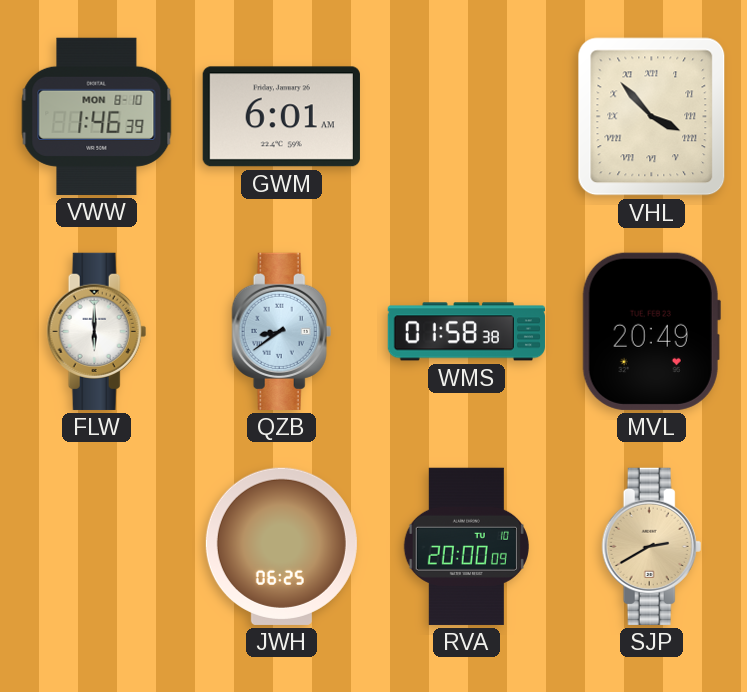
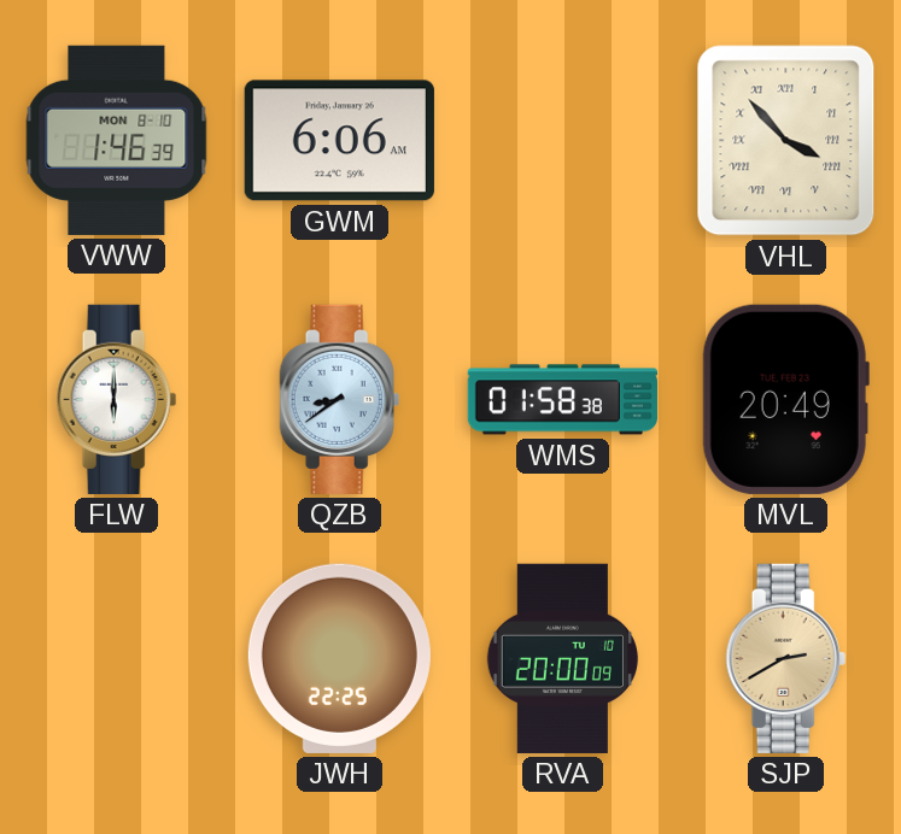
GWM: 6:01 -> 6:06
JWH: 06:25 -> 22:25
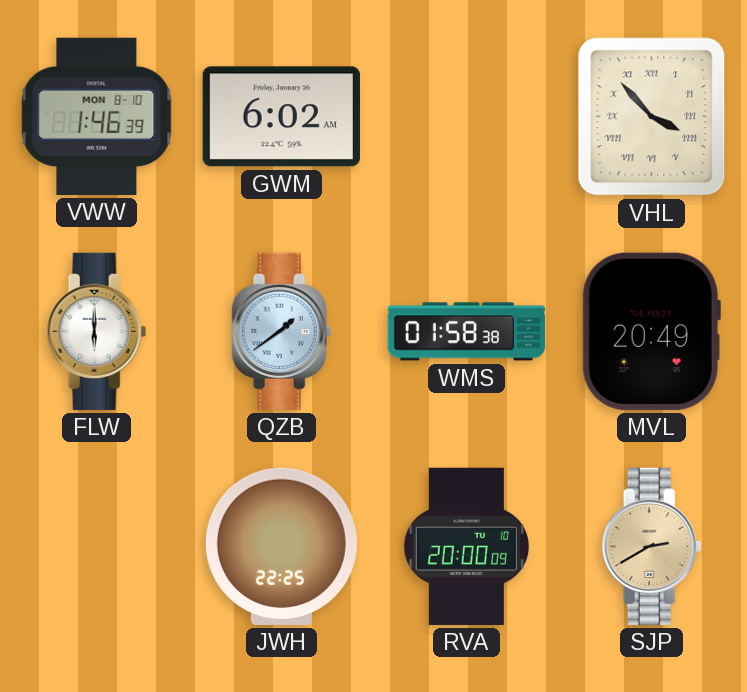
GWM: 6:06 -> 6:02
QZB: 8:39 -> 1:39
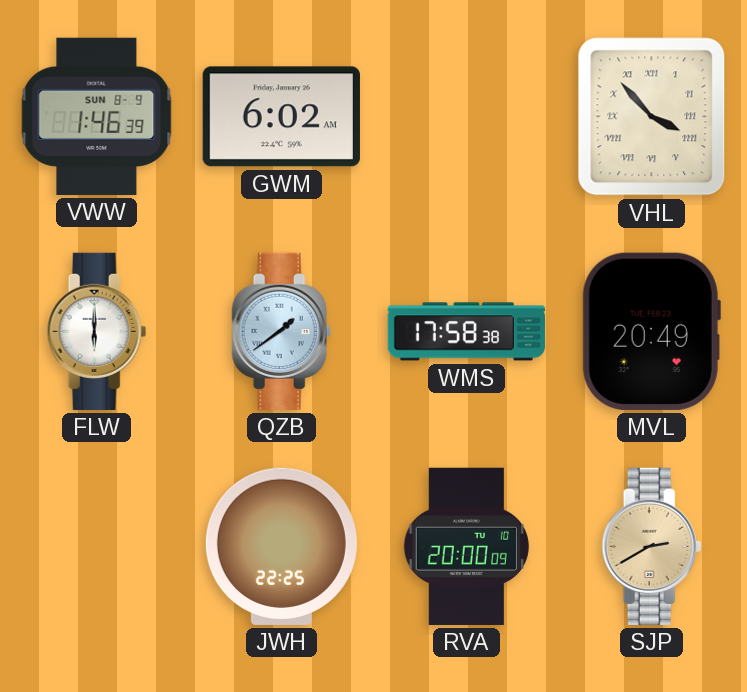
VWW date: MON 8-10 -> SUN 8-9
WMS: 01:58 -> 17:58
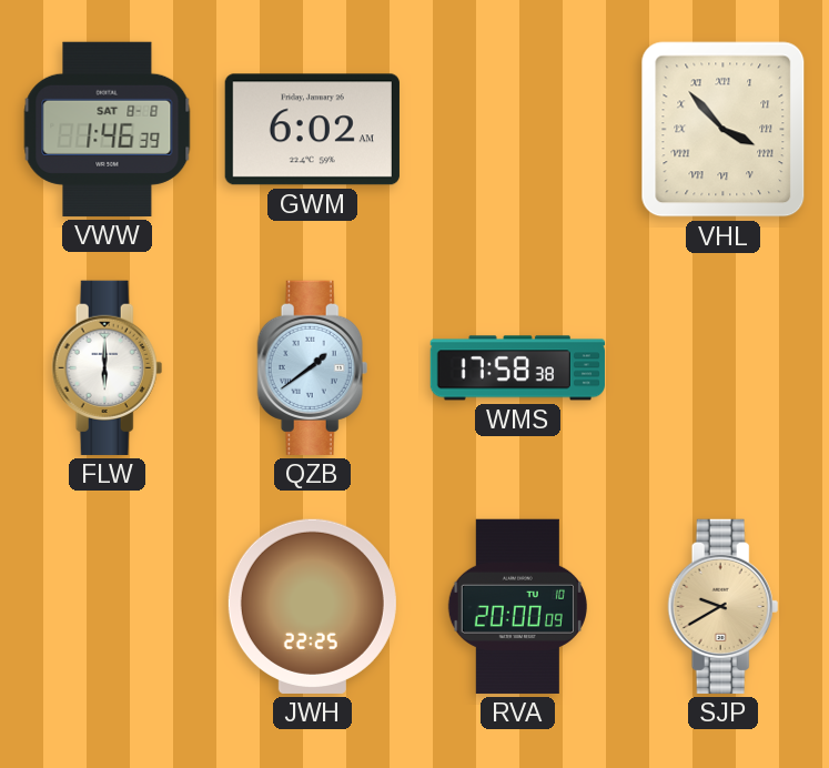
VWW date: SUN 8-9 -> SAT 8-8
MVL: 20:49 -> none
SJP: 2:40 -> 9:40
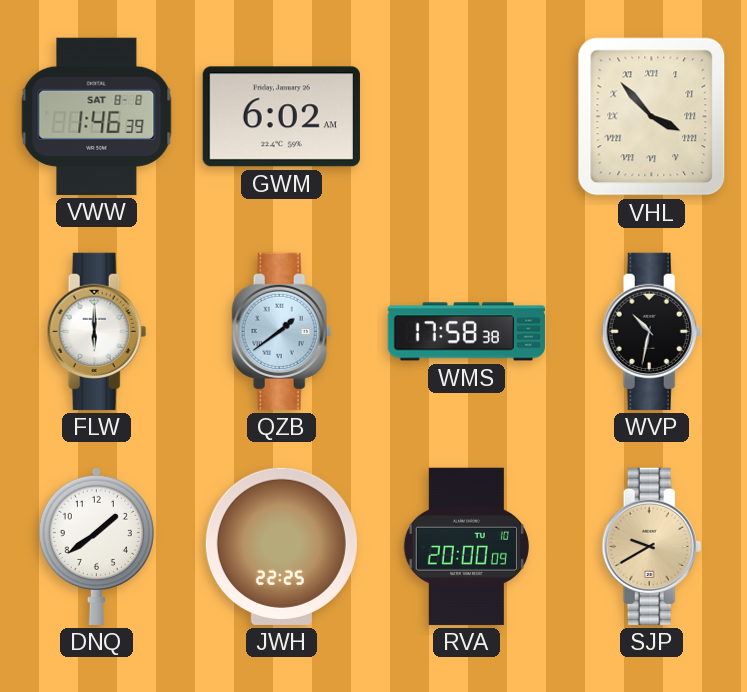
WVP: none -> 10:32
DNQ: none -> 1:39
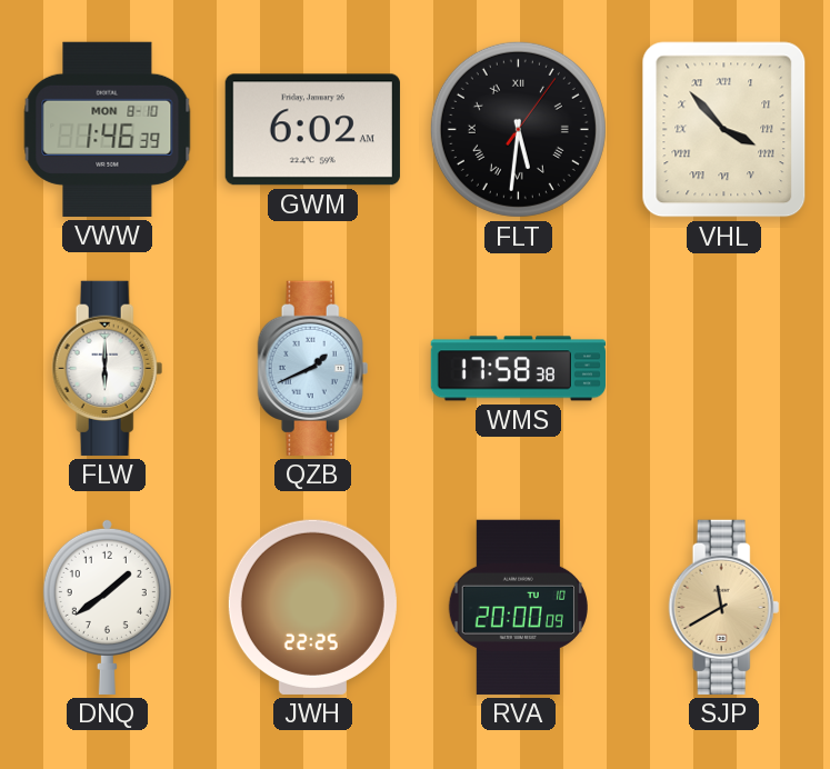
VWW date: SAT 8-8 -> MON 8-10
FLT: none -> 5:31
QZB: 1:39 -> 1:41
WVP: 10:32 -> none
SJP: 9:40 -> 11:40
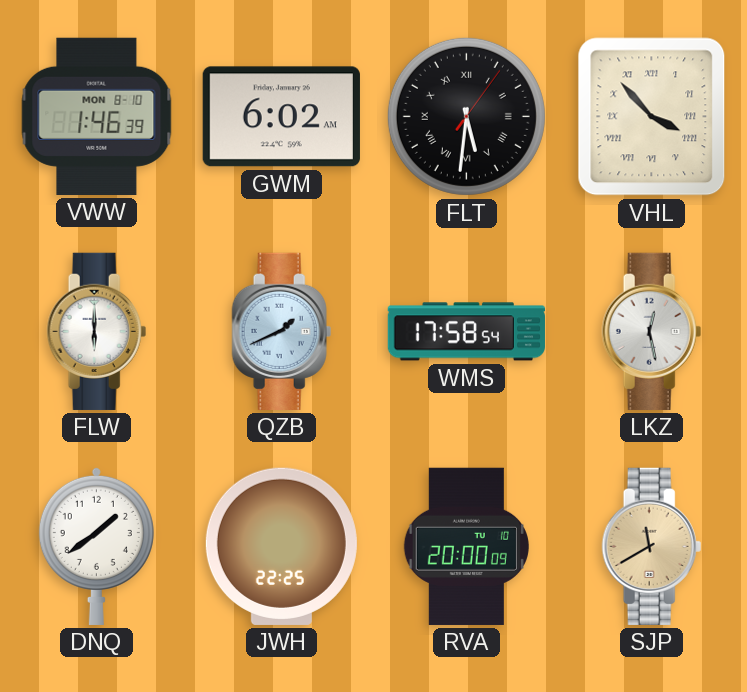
WMS: 17:58:38 -> 17:58:54
LKZ: none -> 12:28
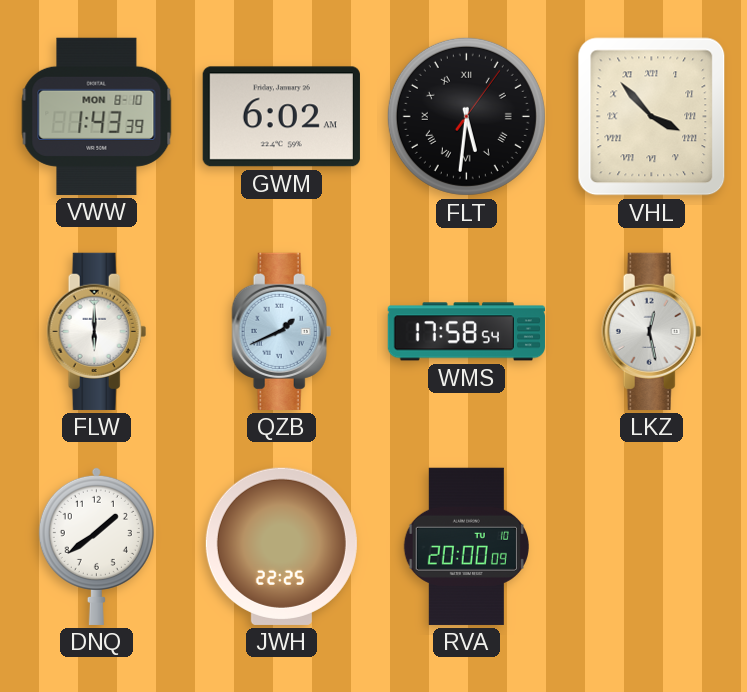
VWW: 1:46 -> 1:43
SJP: 11:40 -> none
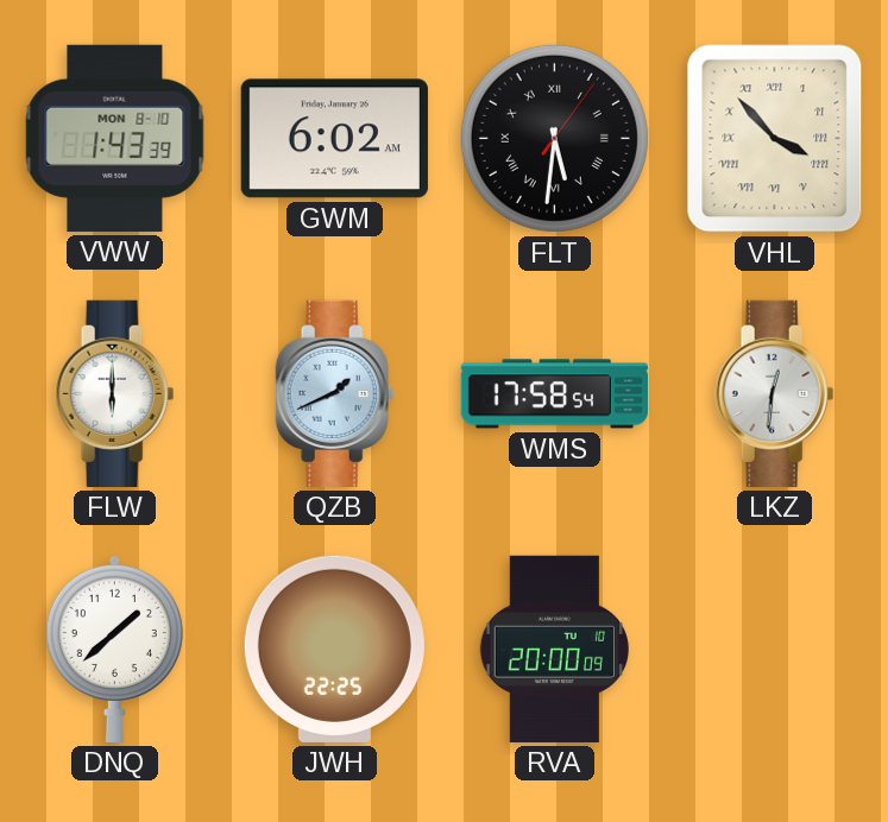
LKZ: 12:28 -> 12:31
DNQ: 1:39 -> 1:38
